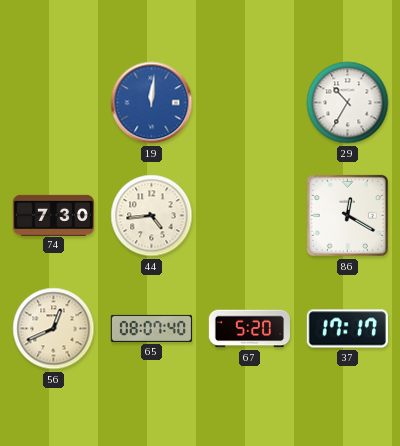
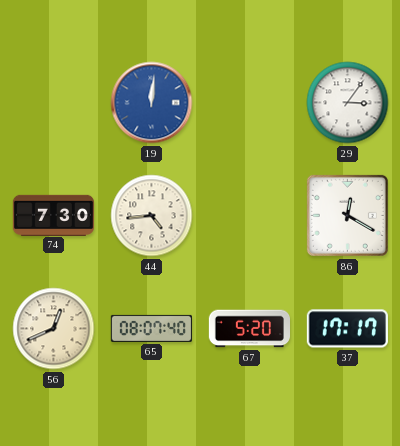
29: 10:35 -> 3:06
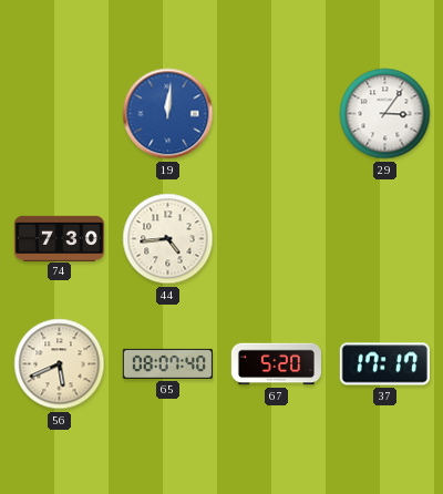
86: 12:20 -> none
56: 12:41 -> 5:41
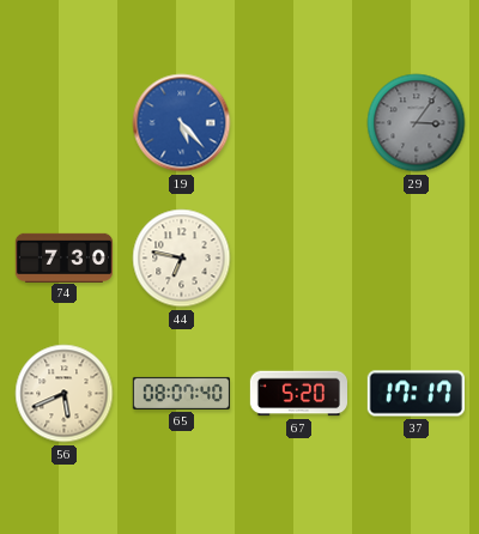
19: 12:01 -> 5:23
29 dial: white -> grey
44: 4:44 -> 6:47
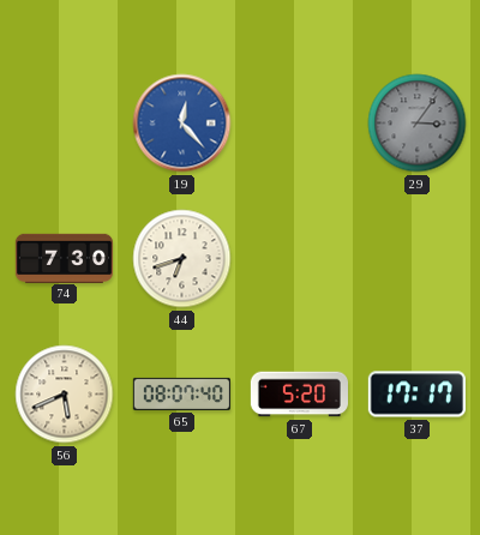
19: 5:23 -> 12:23
44: 6:47 -> 6:42
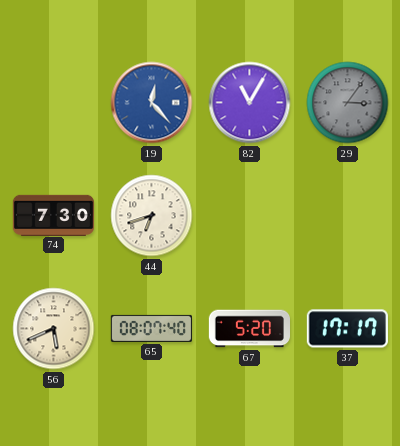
82: none -> 11:05
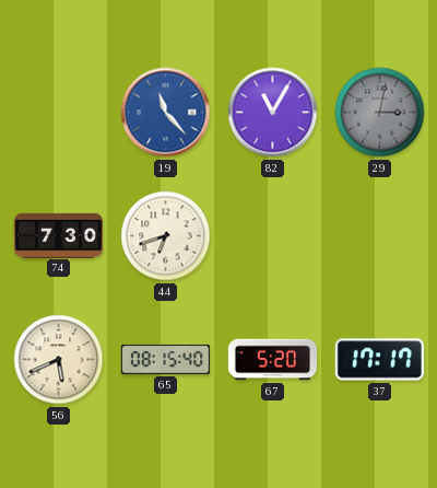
19: 12:23 -> 11:23
29: 3:06 -> 3:02
65: 08:07 -> 08:15
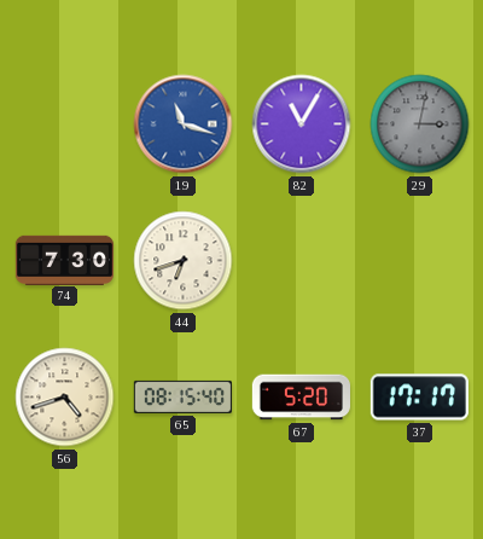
19: 11:23 -> 11:18
56: 5:41 -> 4:42
